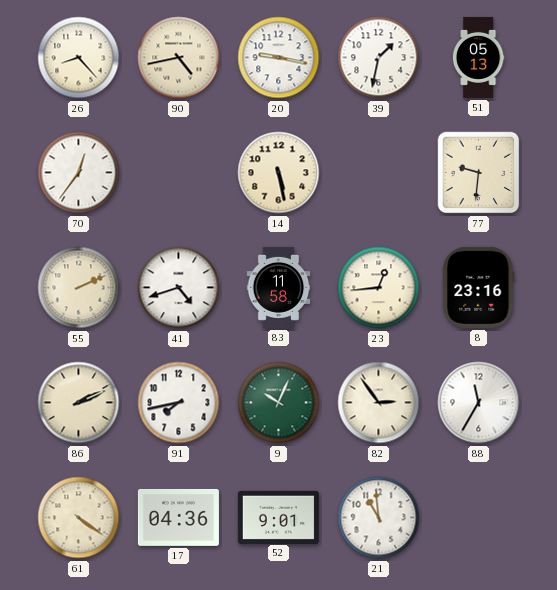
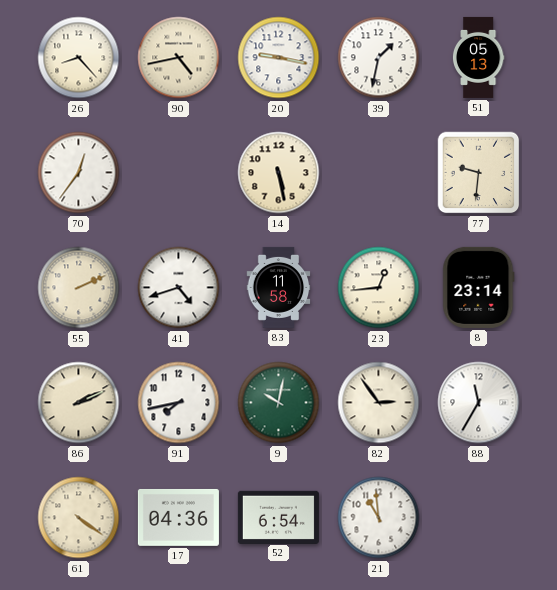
8: 23:16 -> 23:14
9: 10:04 -> 10:02
52: 9:01 -> 6:54
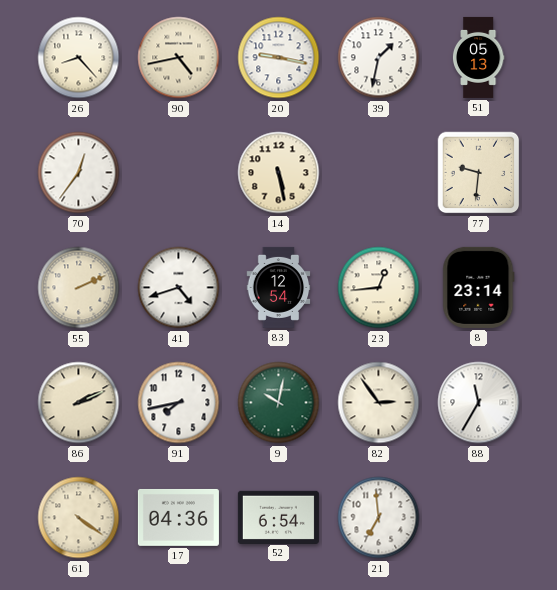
83: 11:58 -> 12:54
21: 10:59 -> 6:59
